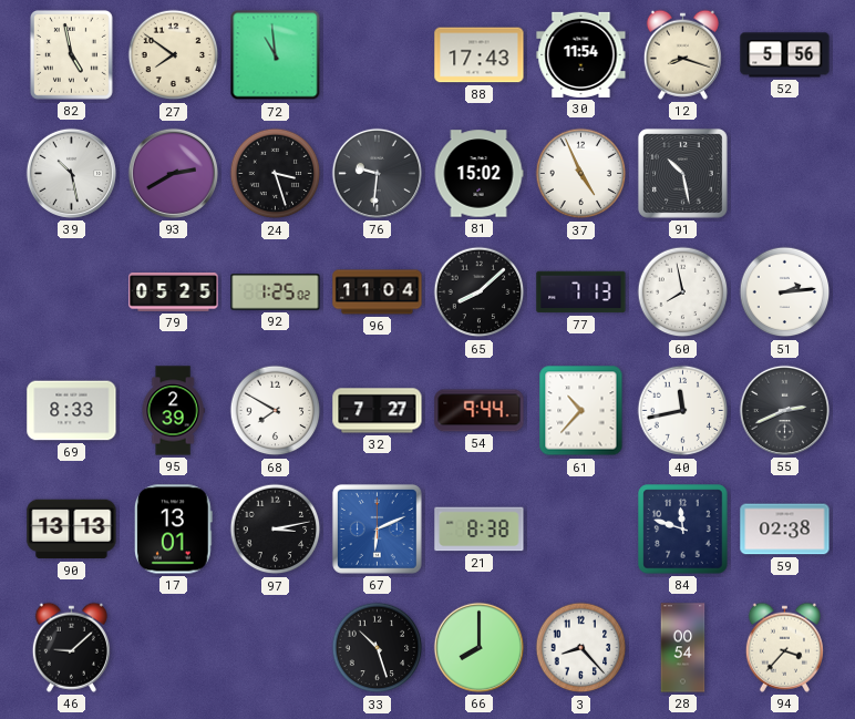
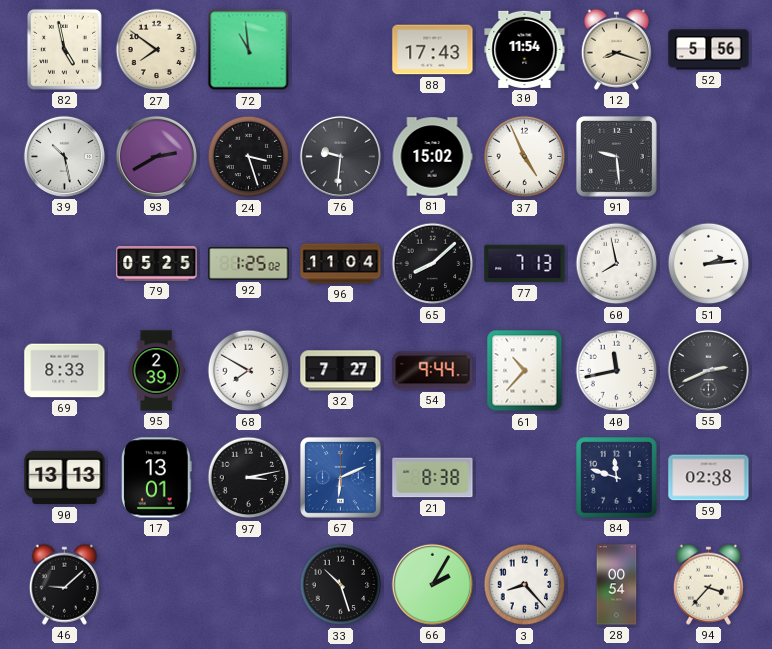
91: 10:28 -> 9:29
66: 8:00 -> 2:05
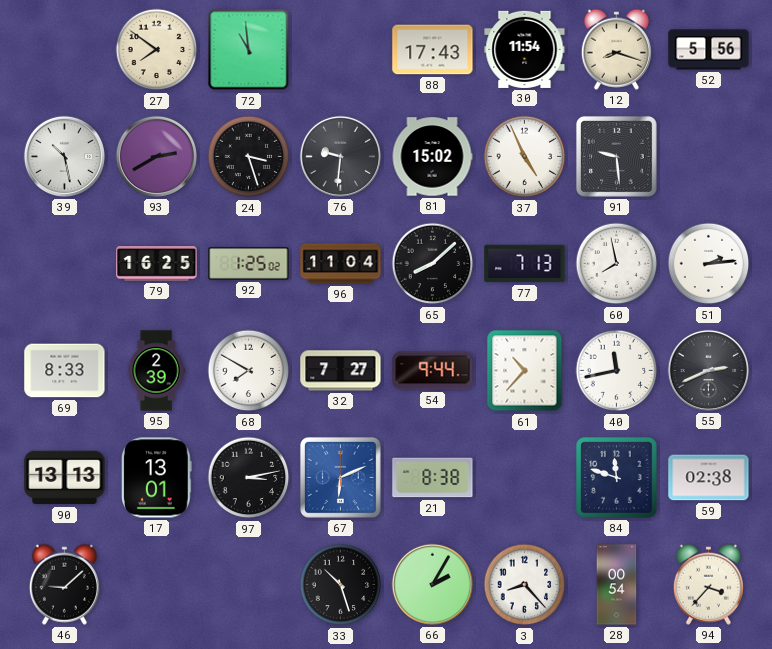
82: 4:58 -> none
79: 05:25 -> 16:25
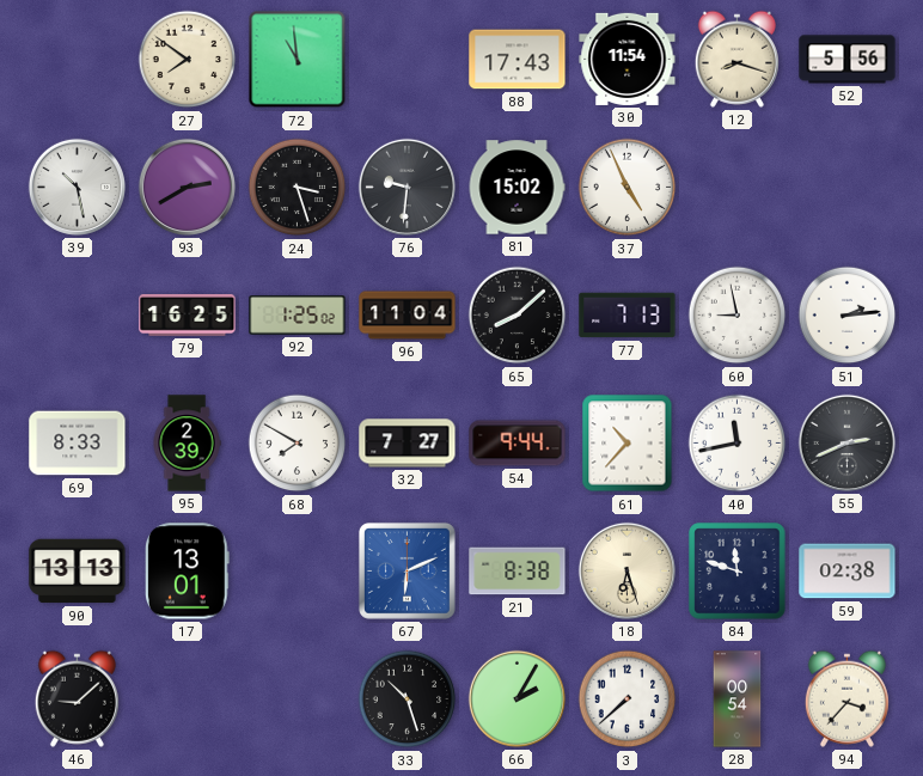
91: 9:29 -> none
60: 7:58 -> 8:58
97: 3:13 -> none
18: none -> 6:27
3: 8:23 -> 7:38
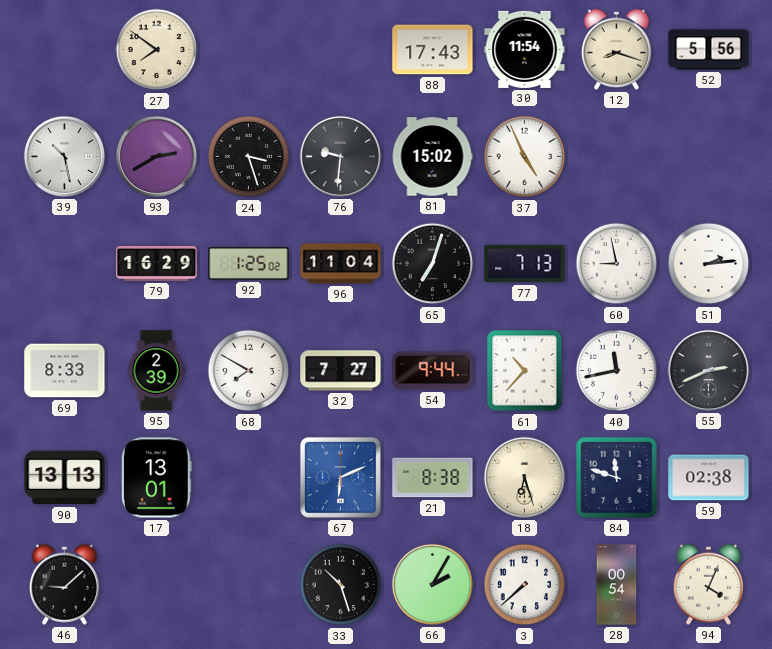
72: 10:59 -> none
79: 16:25 -> 16:29
65: 8:08 -> 7:03
94: 3:37 -> 4:04
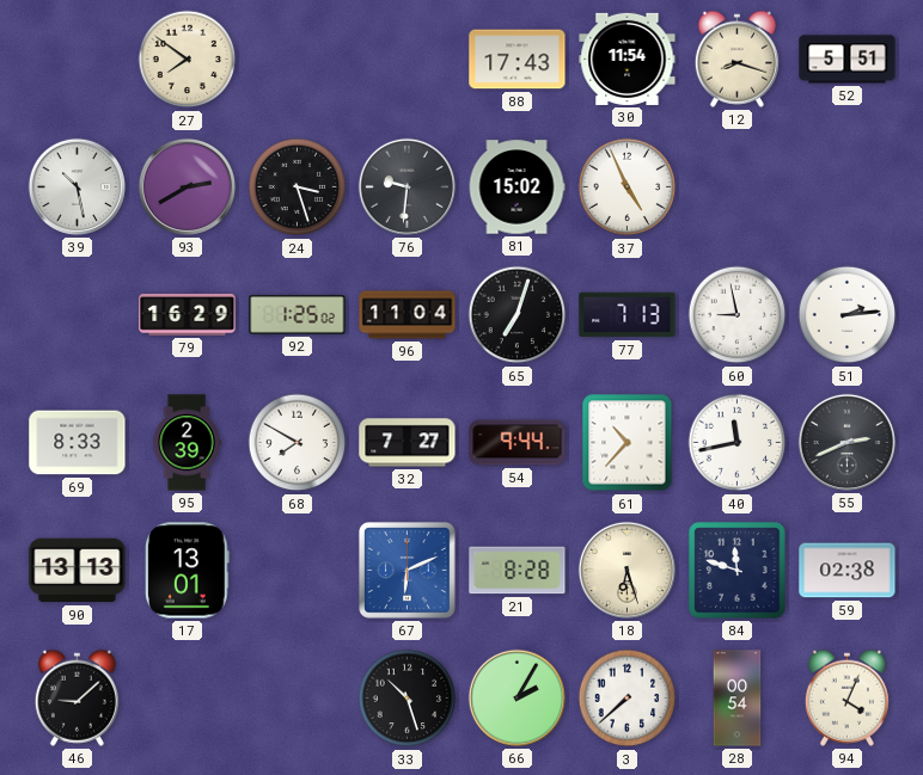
52: 5:56 -> 5:51
21: 8:38 -> 8:28
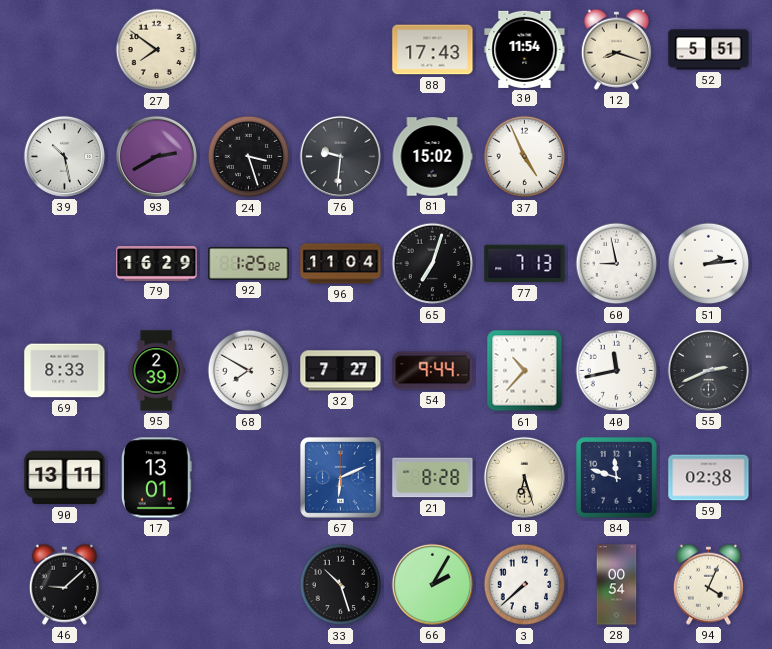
90: 13:13 -> 13:11
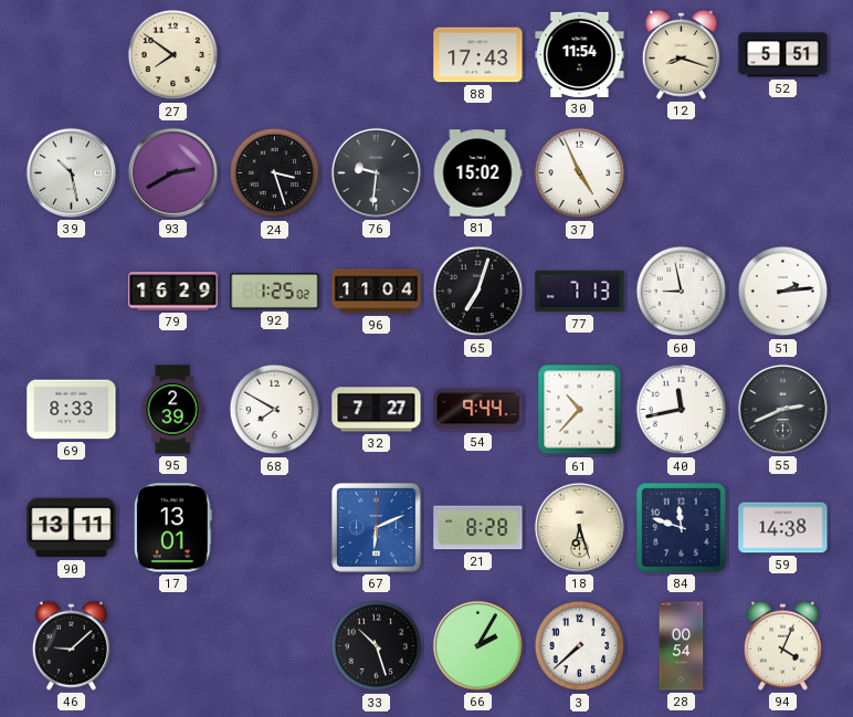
59: 02:38 -> 14:38
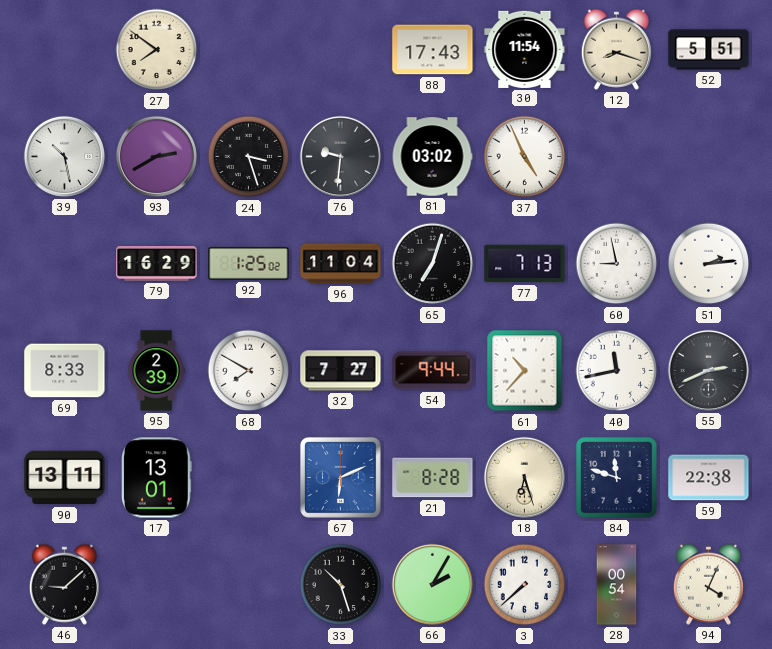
81: 15:02 -> 03:02
59: 14:38 -> 22:38
